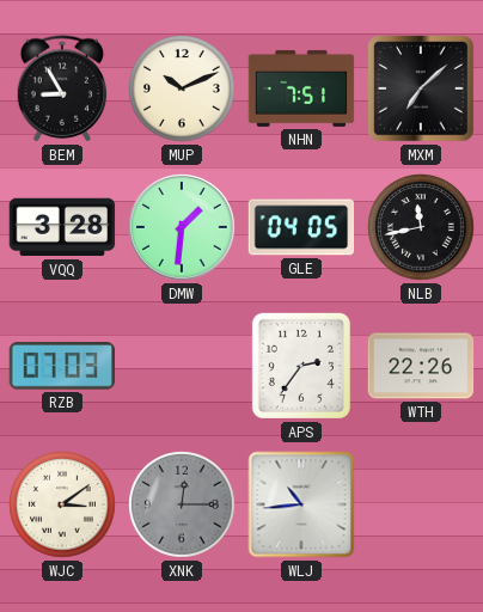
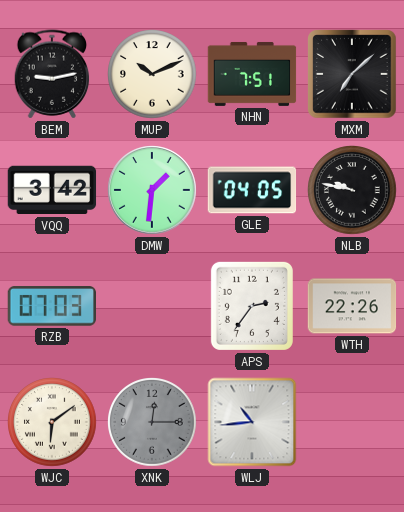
BEM: 8:55 -> 9:13
VQQ: 3:28 -> 3:42
NLB: 11:43 -> 9:47
WJC: 3:09 -> 6:09
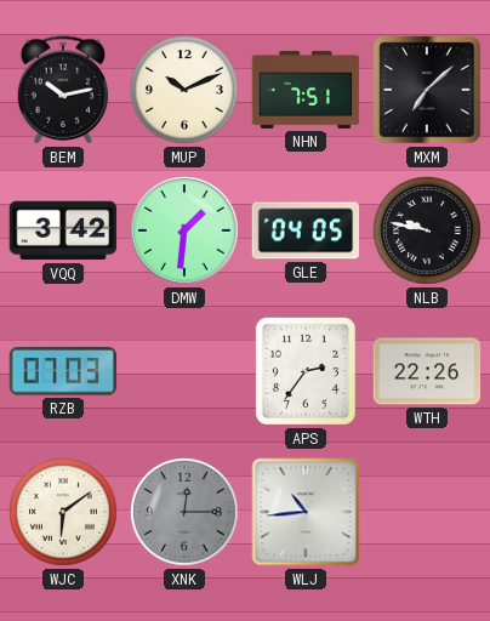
BEM: 9:13 -> 10:13
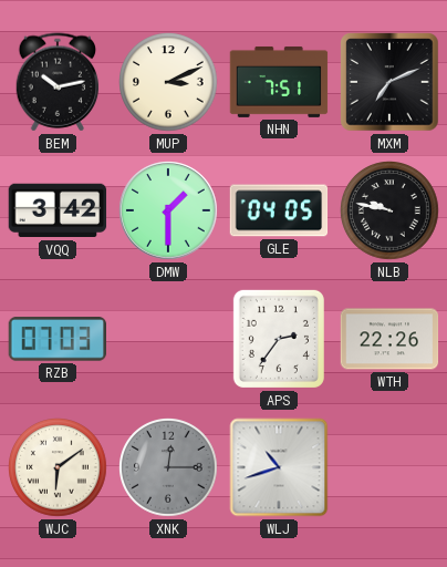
MUP: 10:11 -> 3:11
MXM: 7:08 -> 7:11
DMW: 1:31 -> 1:30
WLJ: 10:44 -> 10:42
